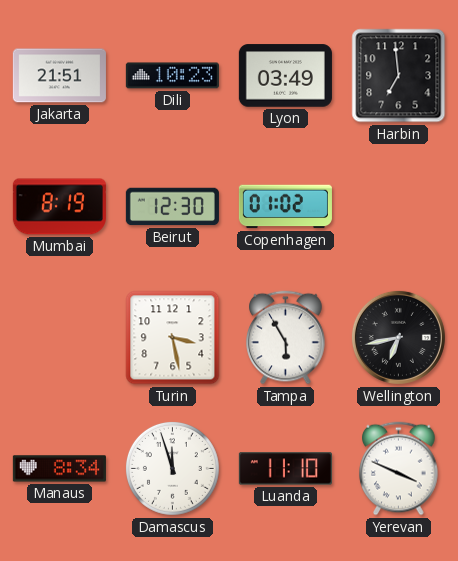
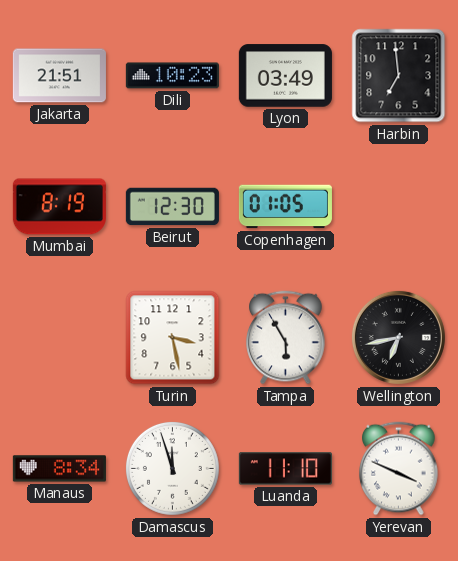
Copenhagen: 01:02 -> 01:05
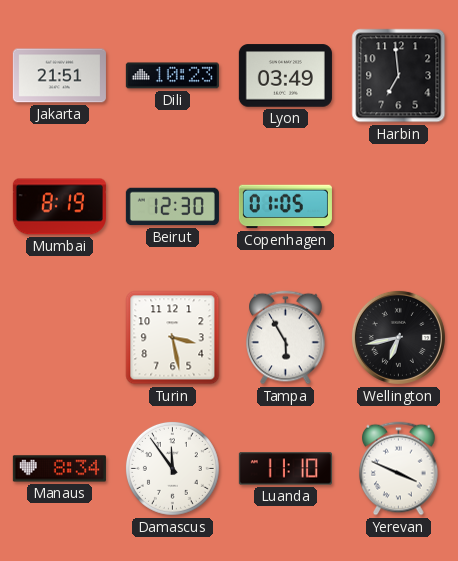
Damascus: 11:57 -> 11:54
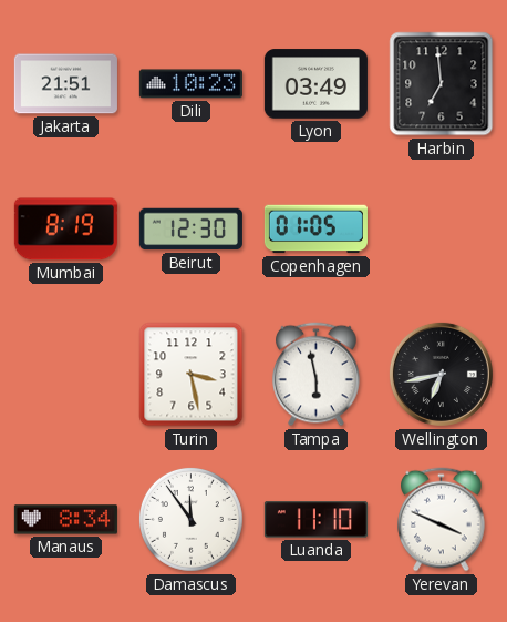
Tampa: 5:55 -> 5:58
